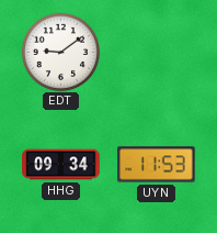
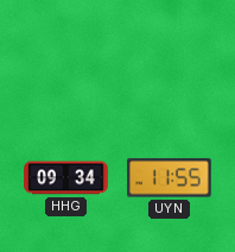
EDT: 9:09 -> none
UYN: 11:53 -> 11:55
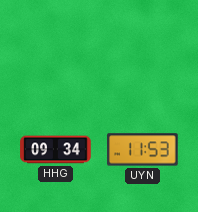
UYN: 11:55 -> 11:53
